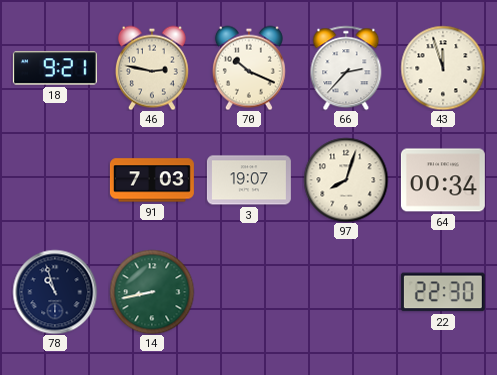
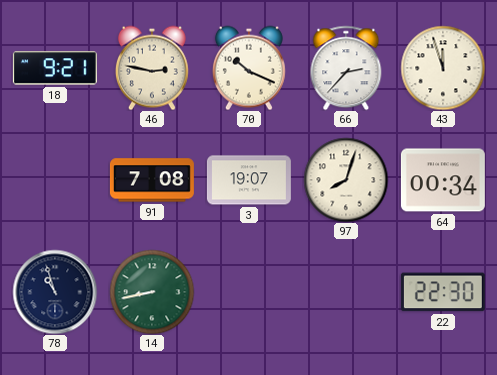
91: 7:03 -> 7:08
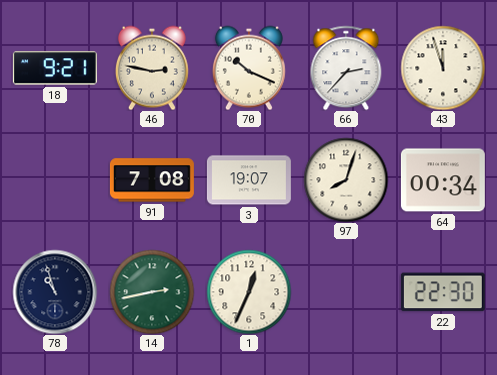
14: 8:43 -> 2:43
1: none -> 12:34
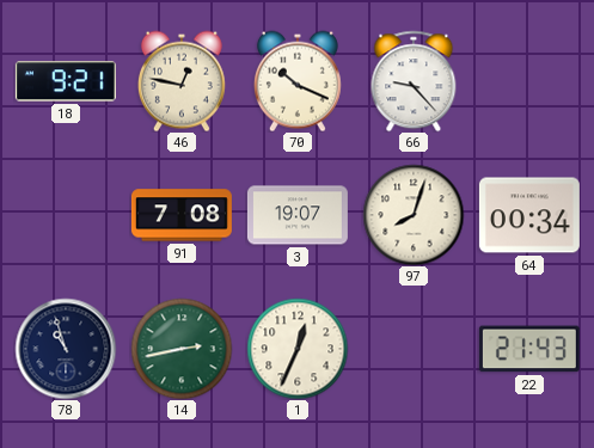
46: 2:47 -> 12:47
66: 2:37 -> 9:23
43: 11:57 -> none
22: 22:30 -> 21:43
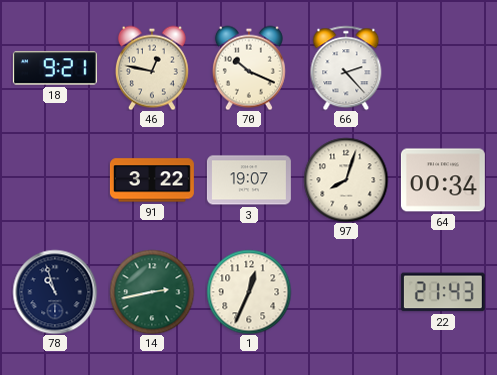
66: 9:23 -> 2:23
91: 7:08 -> 3:22
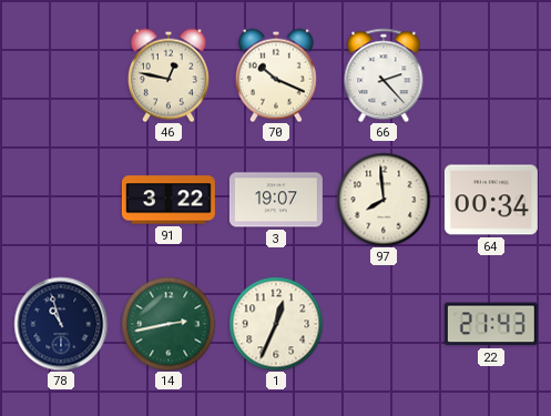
18: 9:21 -> none
97: 8:03 -> 7:59
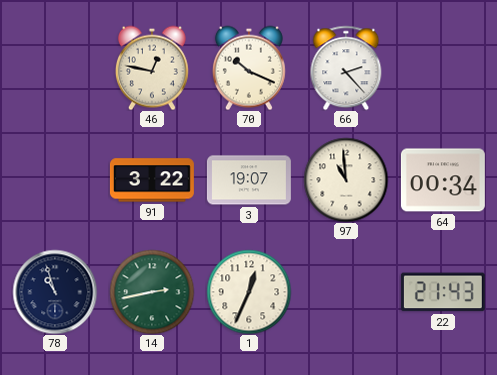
97: 7:59 -> 10:59
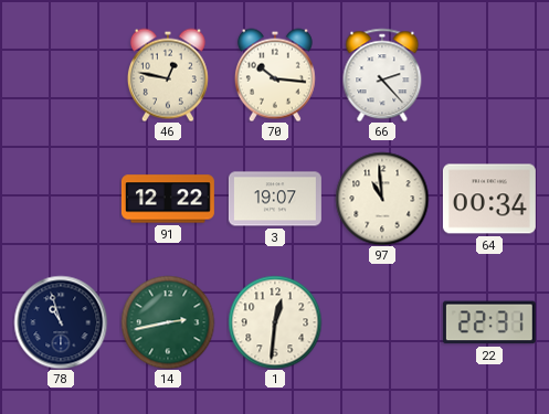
70: 10:19 -> 10:16
91: 3:22 -> 12:22
1: 12:34 -> 12:31
22: 21:43 -> 22:31
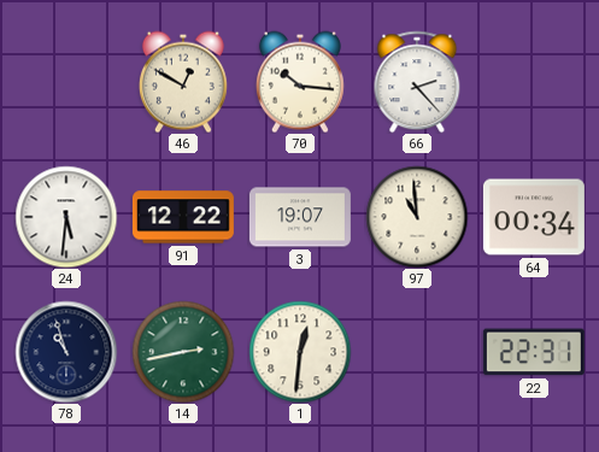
46: 12:47 -> 12:50
24: none -> 5:31
